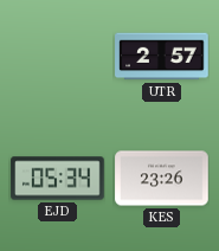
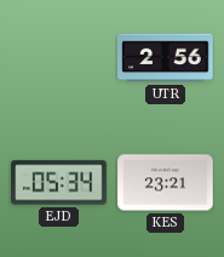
UTR: 2:57 -> 2:56
KES: 23:26 -> 23:21
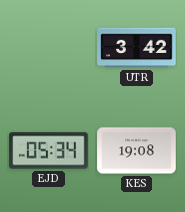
UTR: 2:56 -> 3:42
KES: 23:21 -> 19:08
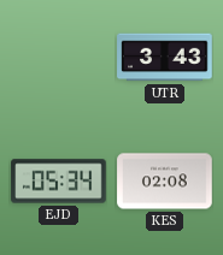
UTR: 3:42 -> 3:43
KES: 19:08 -> 02:08
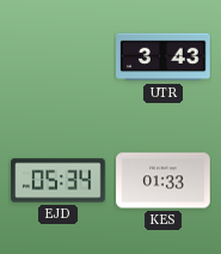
KES: 02:08 -> 01:33
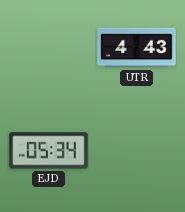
UTR: 3:43 -> 4:43
KES: 01:33 -> none
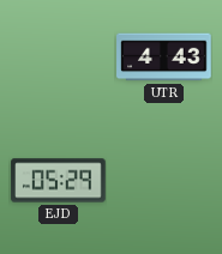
EJD: 05:34 -> 05:29
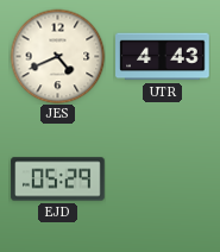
JES: none -> 4:41
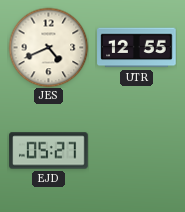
UTR: 4:43 -> 12:55
EJD: 05:29 -> 05:27
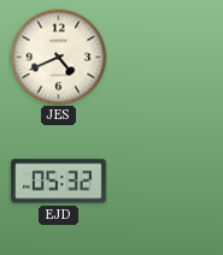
UTR: 12:55 -> none
EJD: 05:27 -> 05:32
